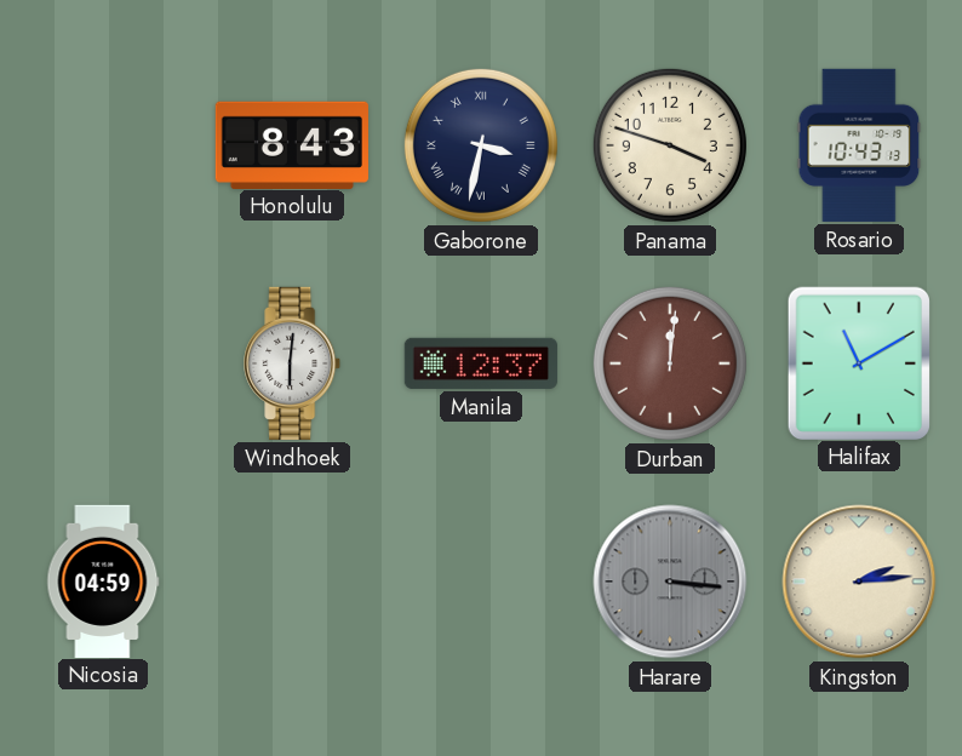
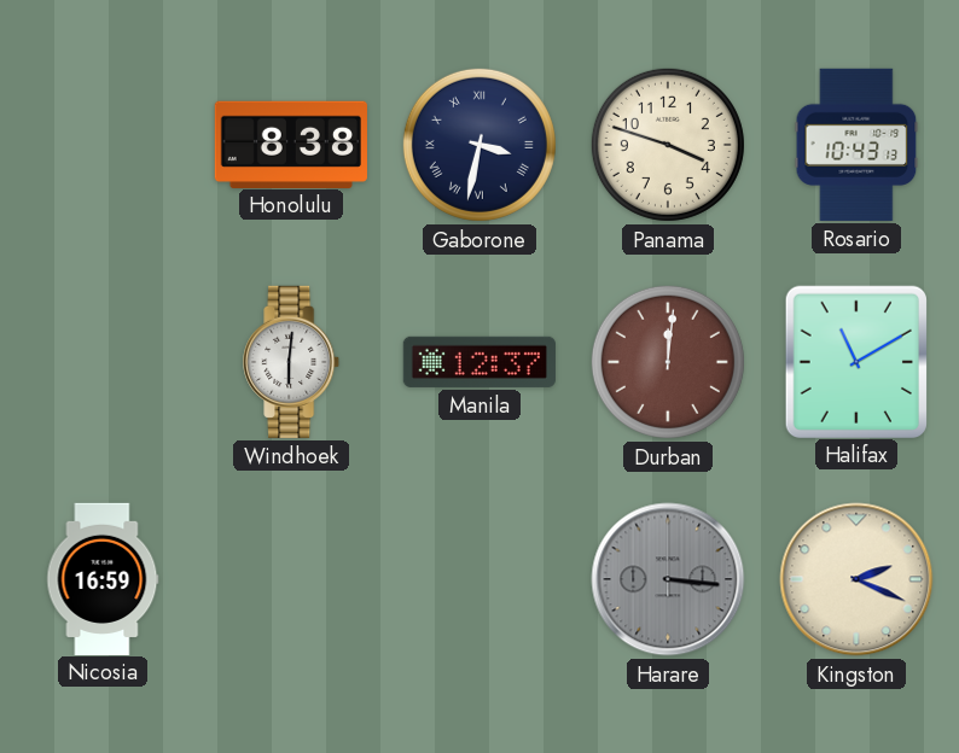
Honolulu: 8:43 -> 8:38
Nicosia: 04:59 -> 16:59
Kingston: 2:14 -> 2:19
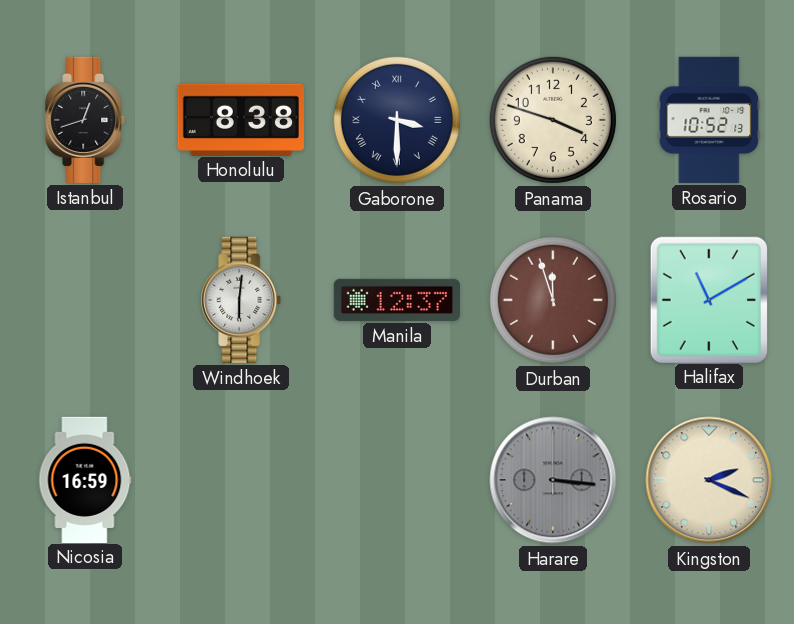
Istanbul: none -> 12:42
Gaborone: 3:32 -> 3:30
Rosario: 10:43 -> 10:52
Durban: 12:01 -> 11:57
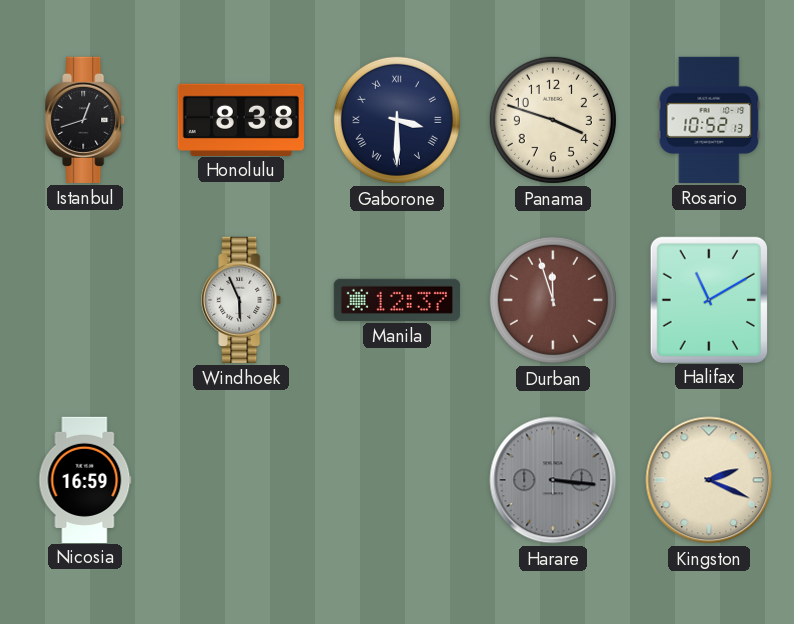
Windhoek: 6:01 -> 5:56
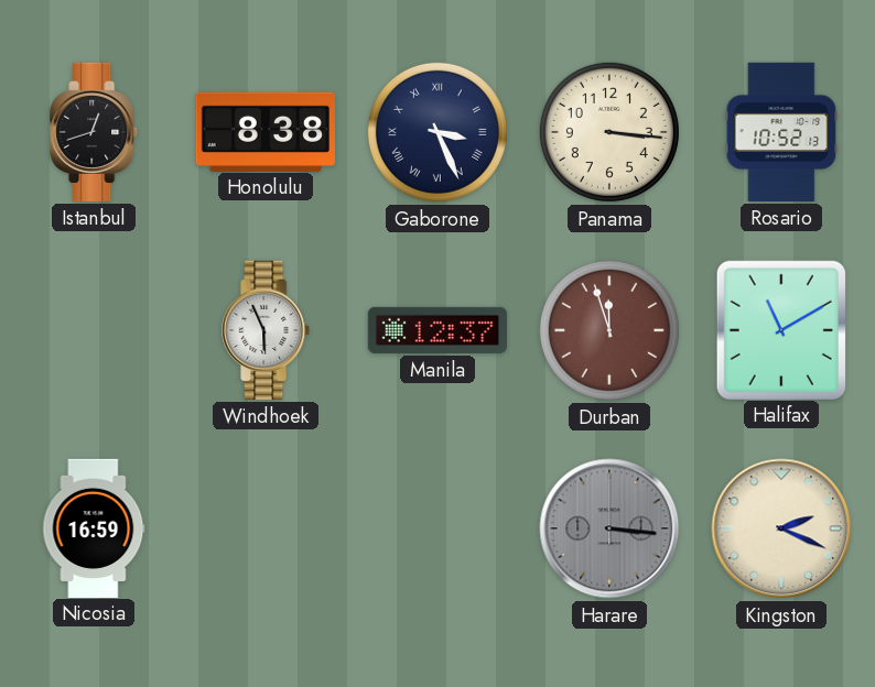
Gaborone: 3:30 -> 3:26
Panama: 3:48 -> 3:16
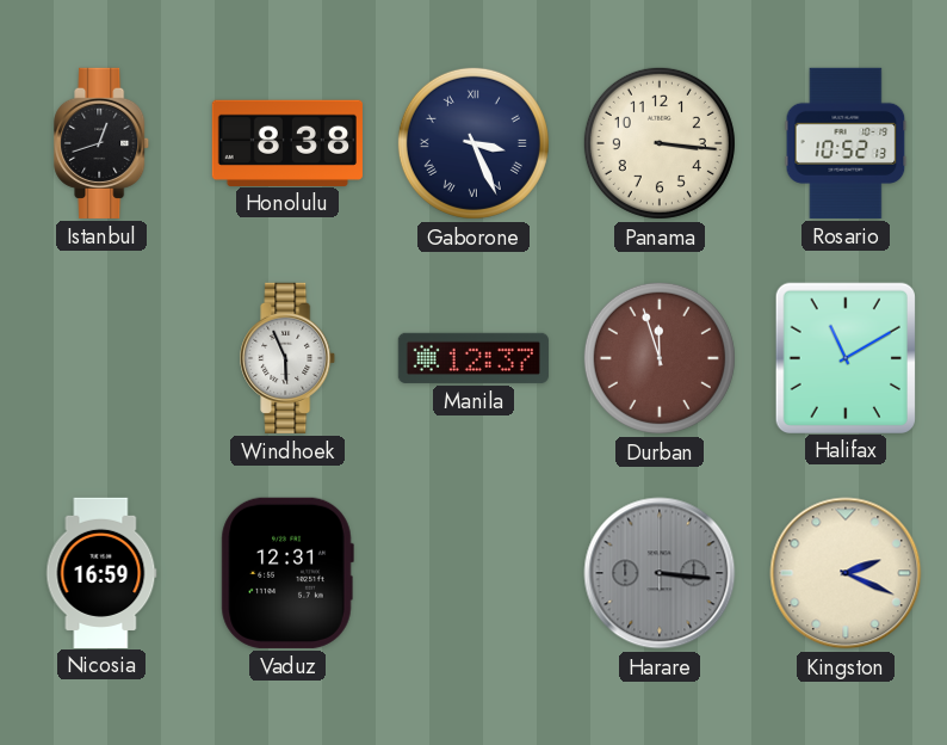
Vaduz: none -> 12:31
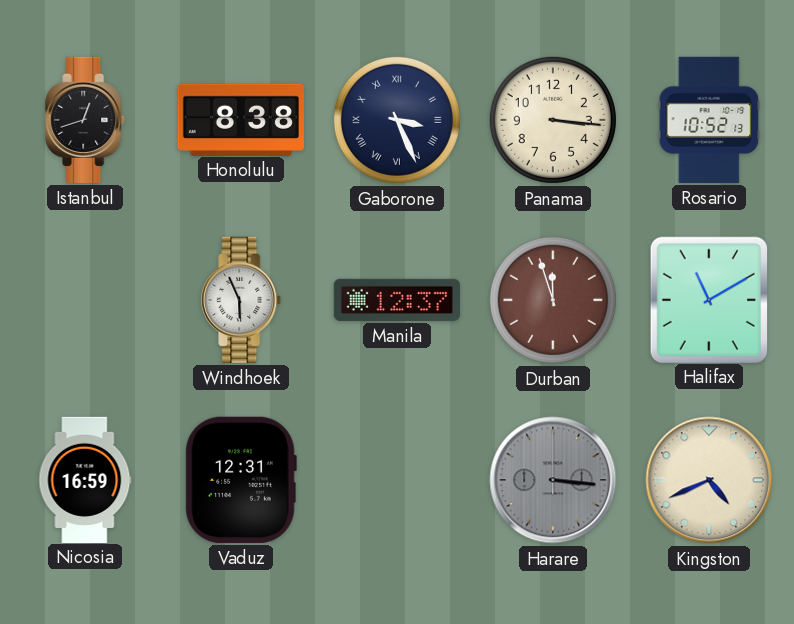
Kingston: 2:19 -> 4:41
